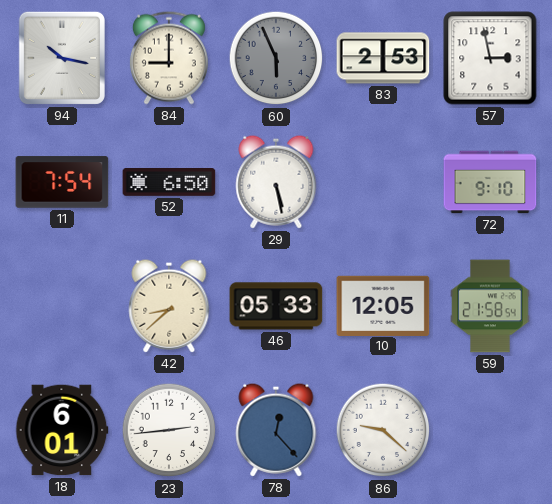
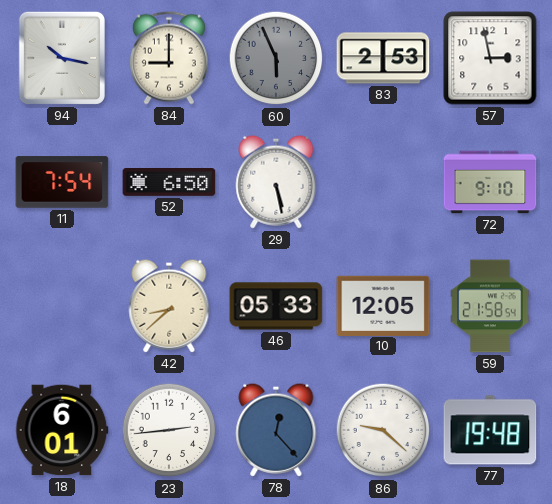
77: none -> 19:48
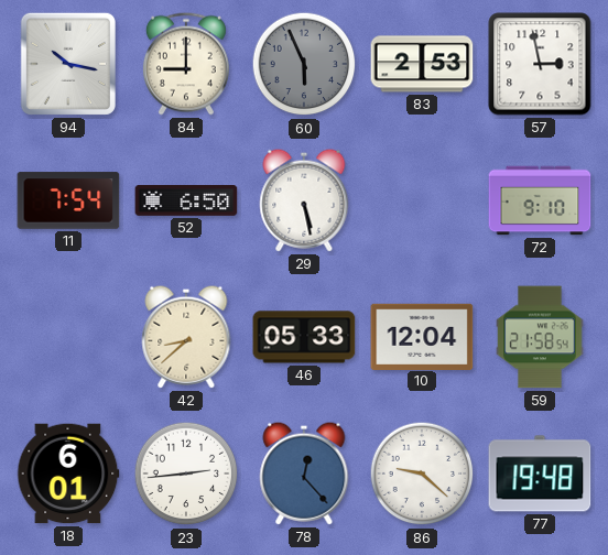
10: 12:05 -> 12:04
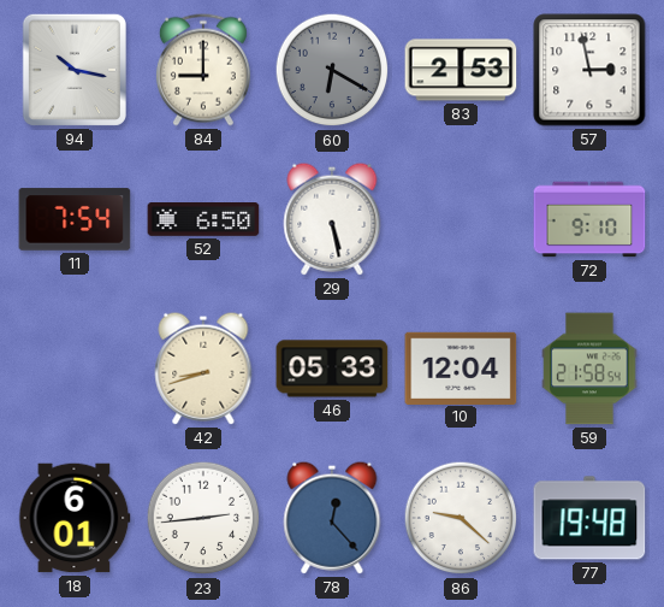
60: 5:56 -> 6:20
42: 8:38 -> 8:42
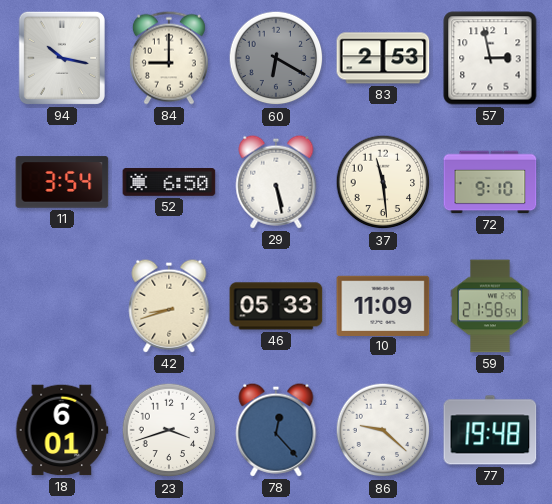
11: 7:54 -> 3:54
37: none -> 11:29
10: 12:04 -> 11:09
23: 2:44 -> 3:42
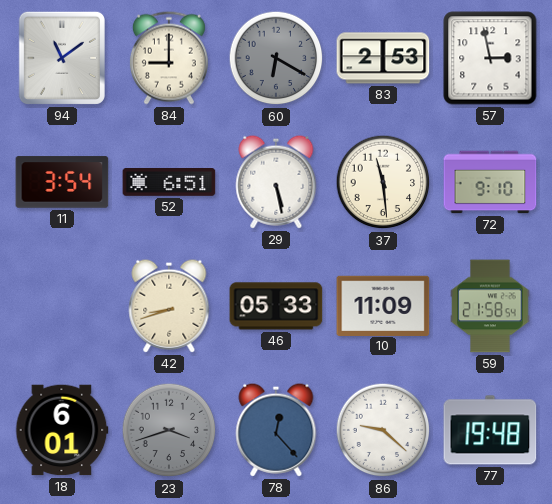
94: 10:17 -> 11:09
52: 6:50 -> 6:51
23 dial: white -> grey
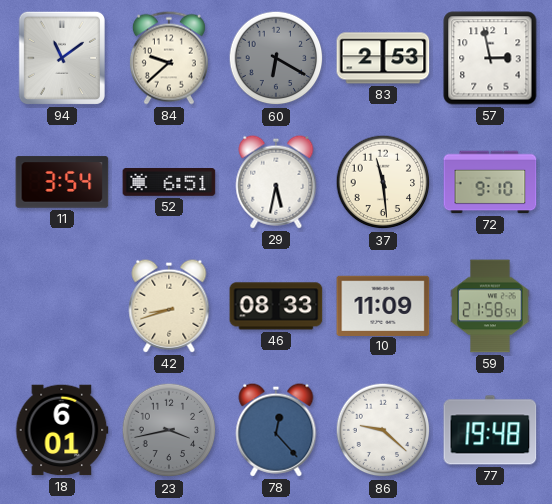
84: 9:00 -> 9:38
29: 5:28 -> 5:32
46: 05:33 -> 08:33
23: 3:42 -> 3:43
